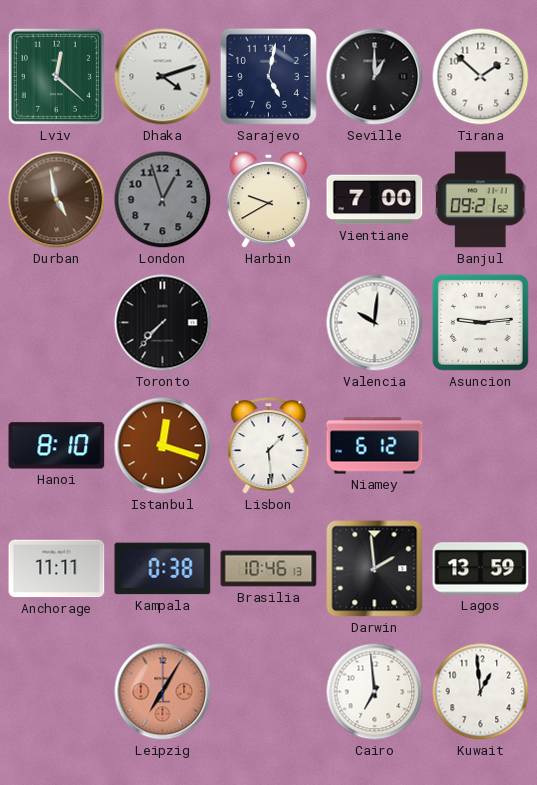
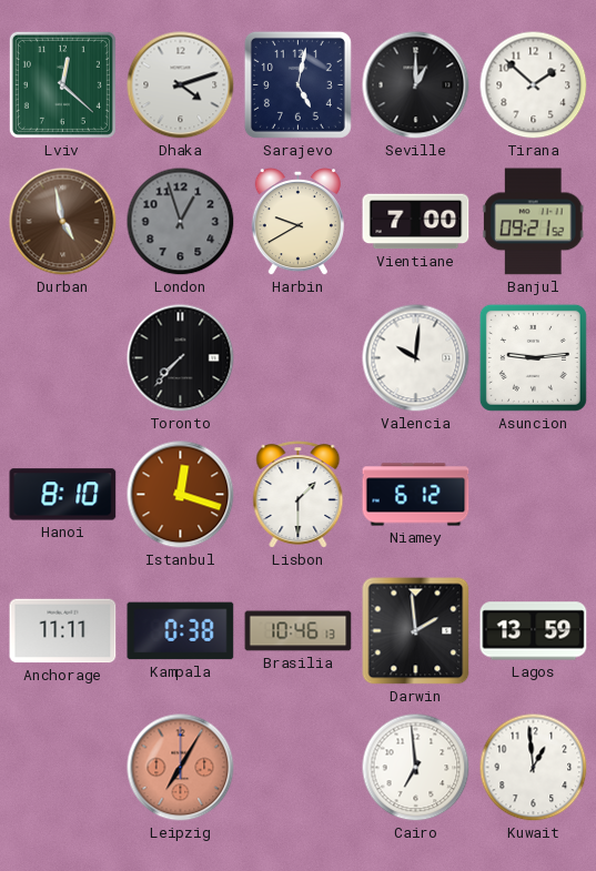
Lisbon: 1:29 -> 1:30
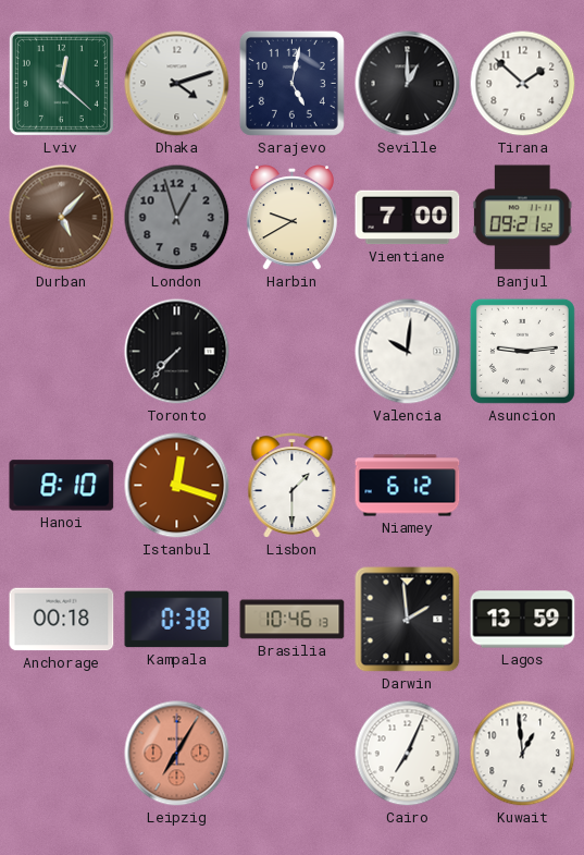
Durban: 4:58 -> 5:07
Anchorage: 11:11 -> 00:18
Cairo: 6:59 -> 7:04
